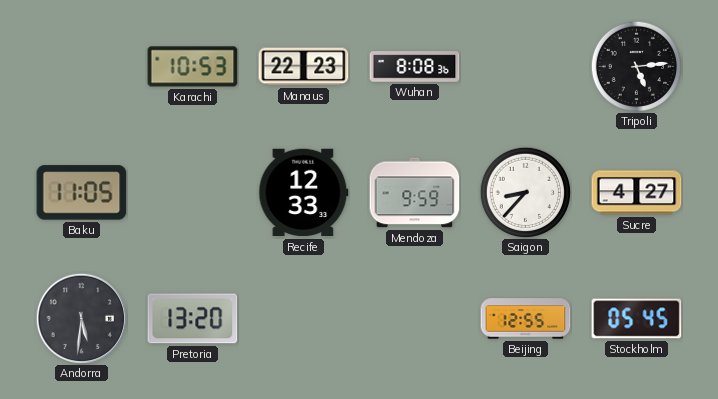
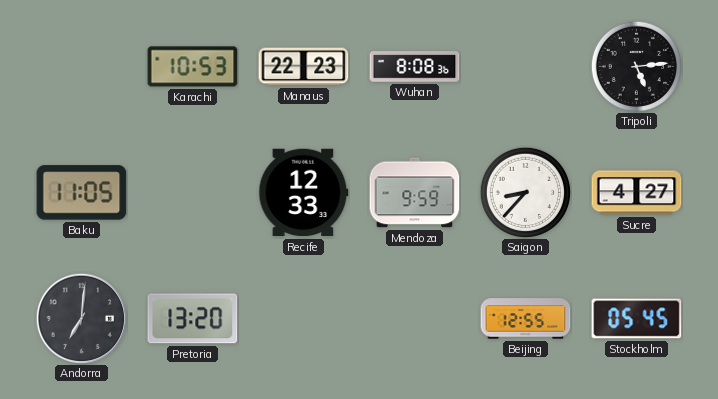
Andorra: 5:31 -> 7:01
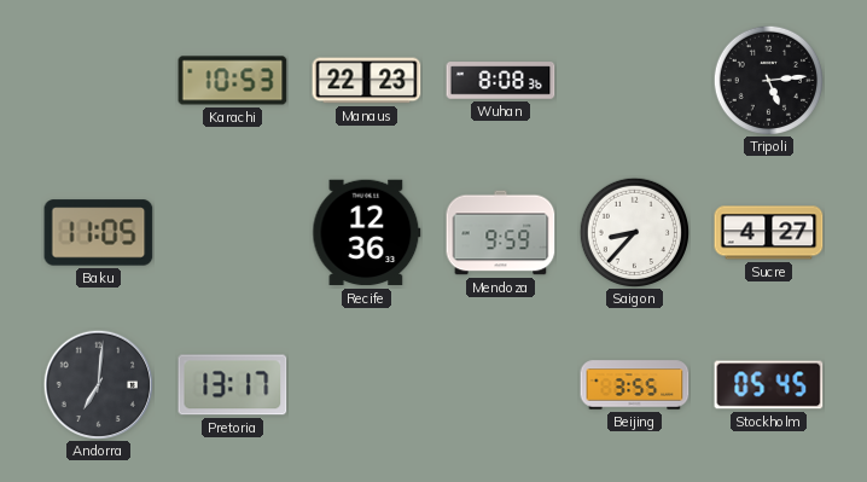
Recife: 12:33 -> 12:36
Pretoria: 13:20 -> 13:17
Beijing: 12:55 -> 3:55
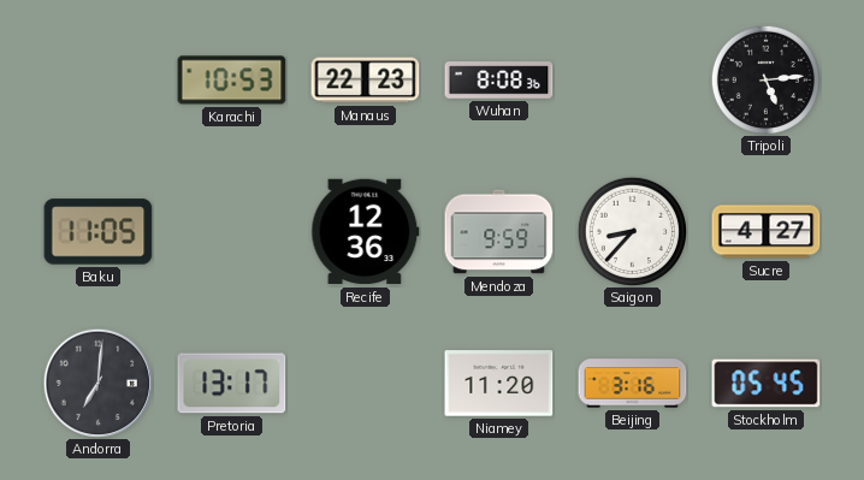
Niamey: none -> 11:20
Beijing: 3:55 -> 3:16
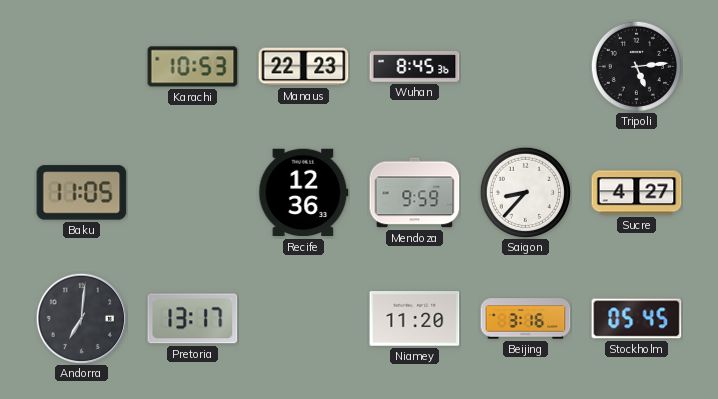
Wuhan: 8:08 -> 8:45
